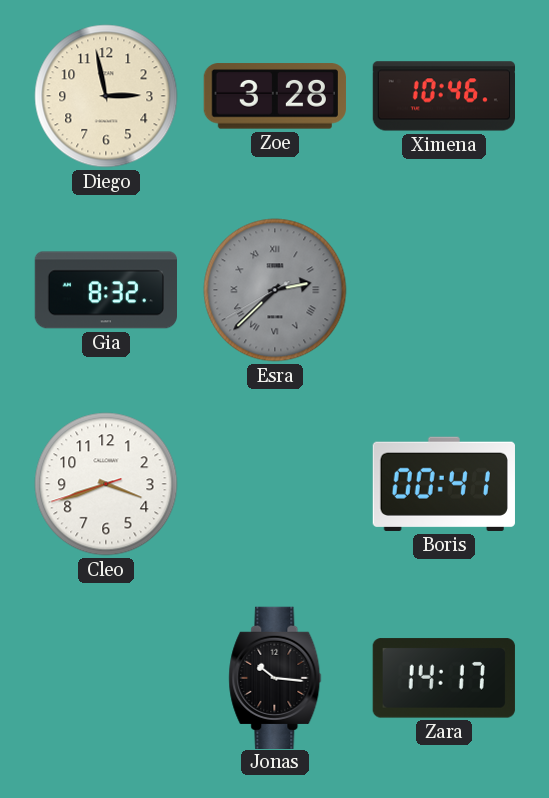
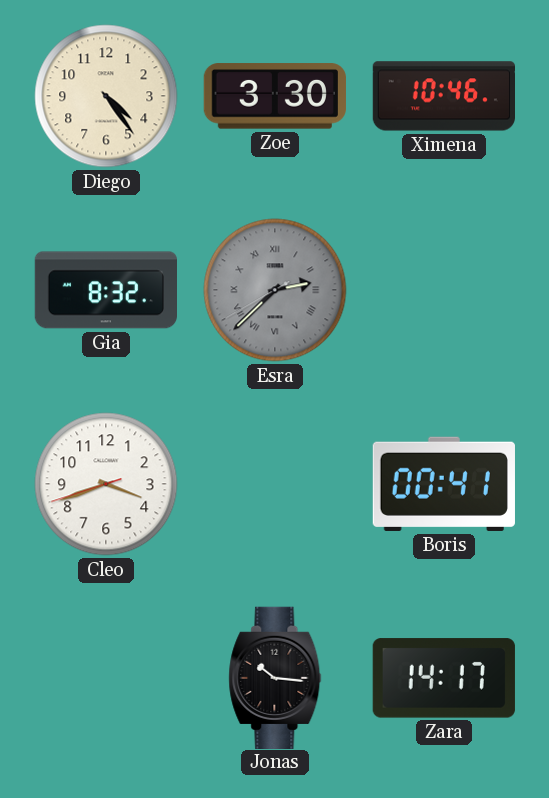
Diego: 2:58 -> 4:24
Zoe: 3:28 -> 3:30
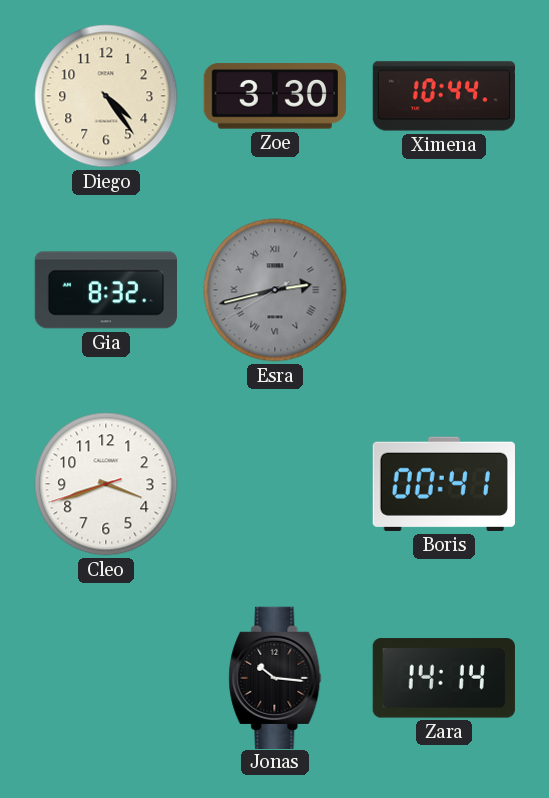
Ximena: 10:46 -> 10:44
Esra: 2:37 -> 2:42
Zara: 14:17 -> 14:14
